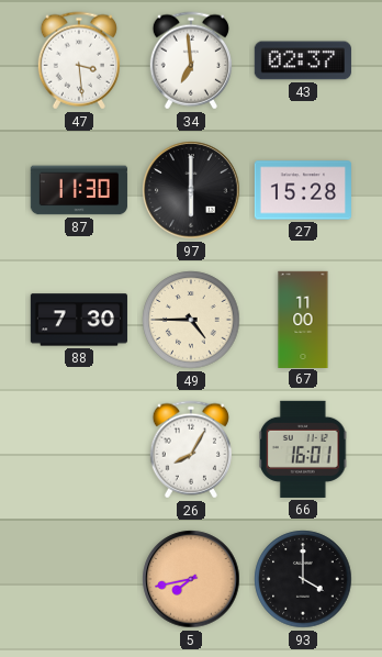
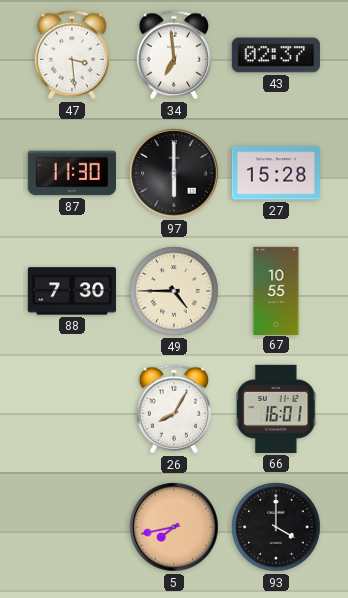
67: 11:00 -> 10:55
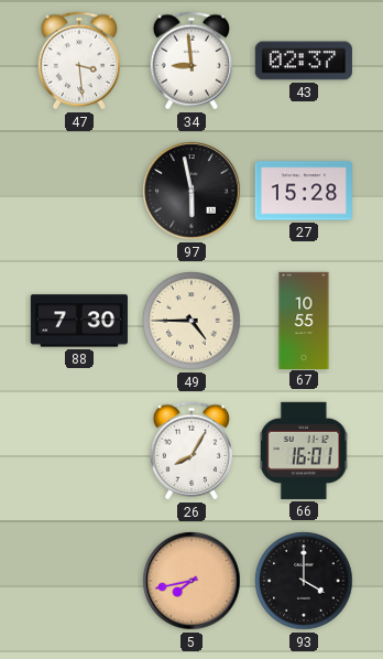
34: 6:59 -> 8:59
87: 11:30 -> none
97: 6:00 -> 5:58
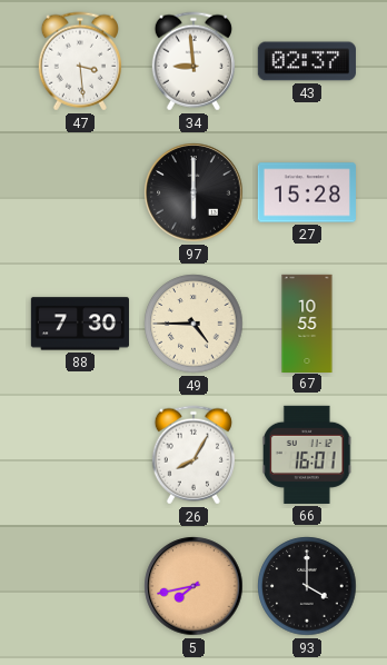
97: 5:58 -> 6:00
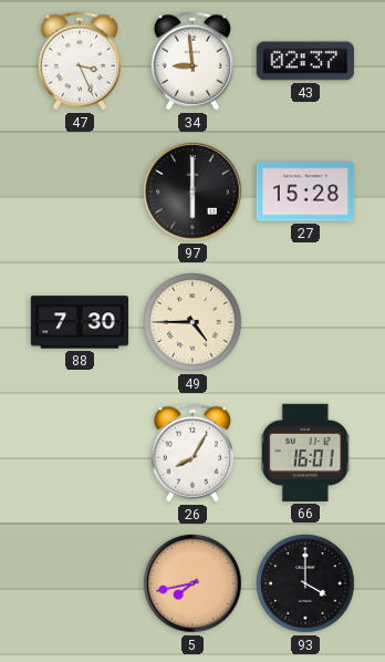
47: 3:29 -> 3:26
67: 10:55 -> none
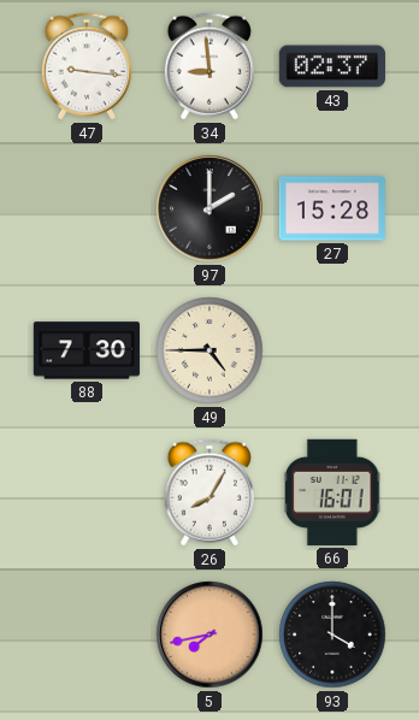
47: 3:26 -> 9:16
97: 6:00 -> 2:00
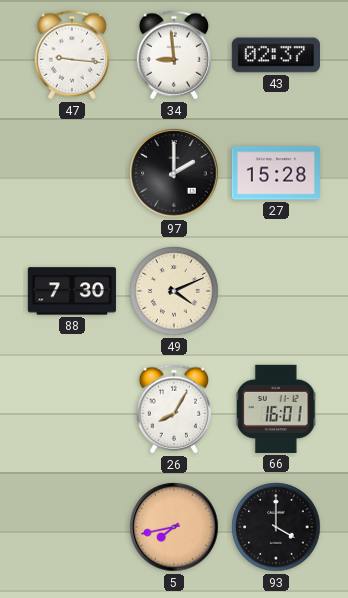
49: 4:45 -> 4:11
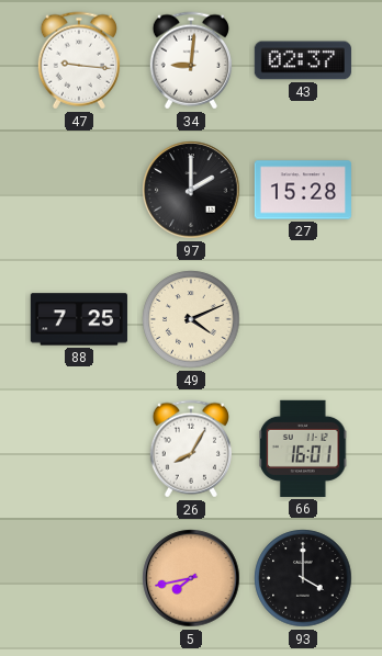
34: 8:59 -> 9:01
88: 7:30 -> 7:25
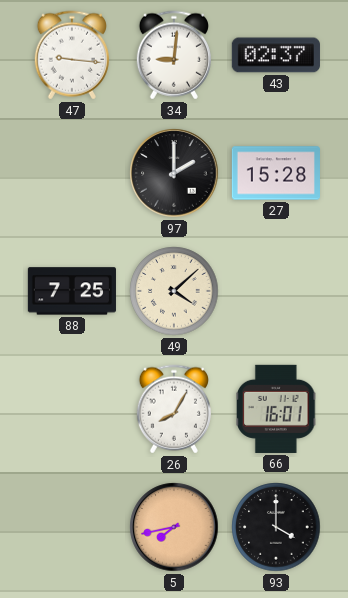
49: 4:11 -> 4:08
